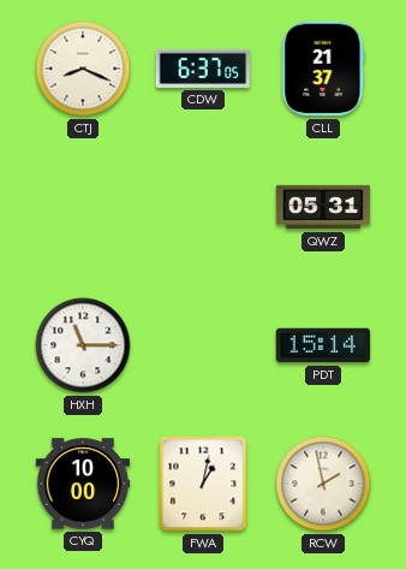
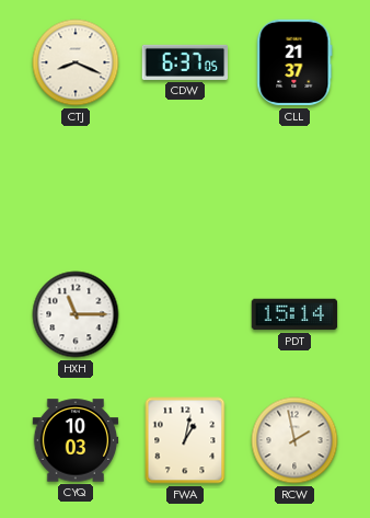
QWZ: 05:31 -> none
CYQ: 10:00 -> 10:03
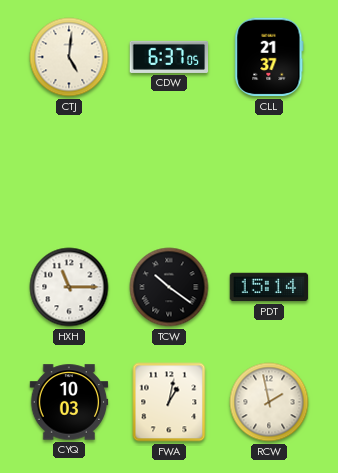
CTJ: 8:19 -> 5:01
TCW: none -> 10:21
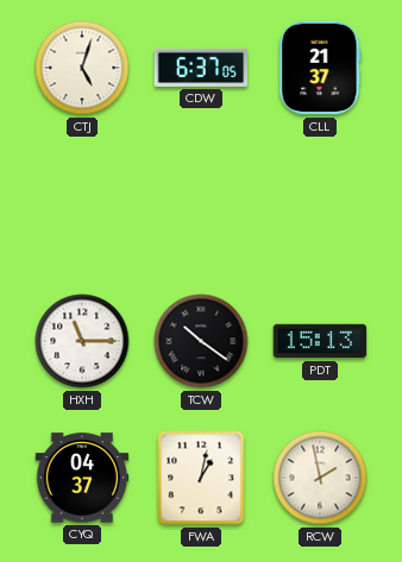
CTJ: 5:01 -> 5:03
PDT: 15:14 -> 15:13
CYQ: 10:03 -> 04:37
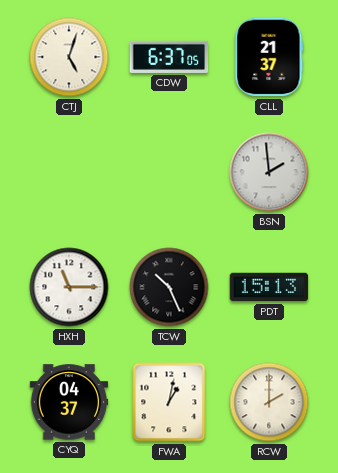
BSN: none -> 1:59
TCW: 10:21 -> 10:26
RCW: 1:58 -> 2:00
